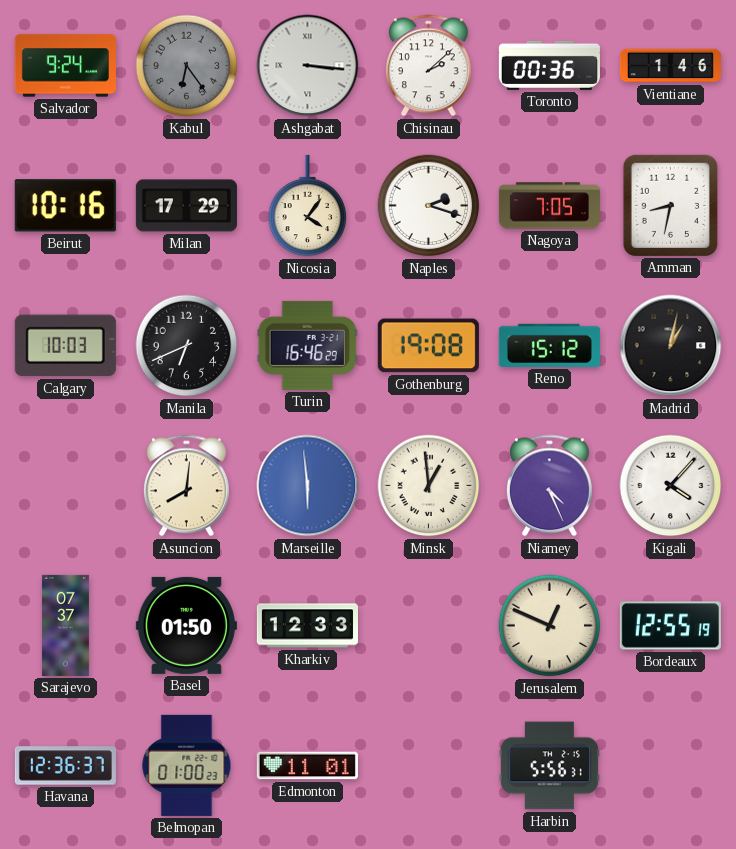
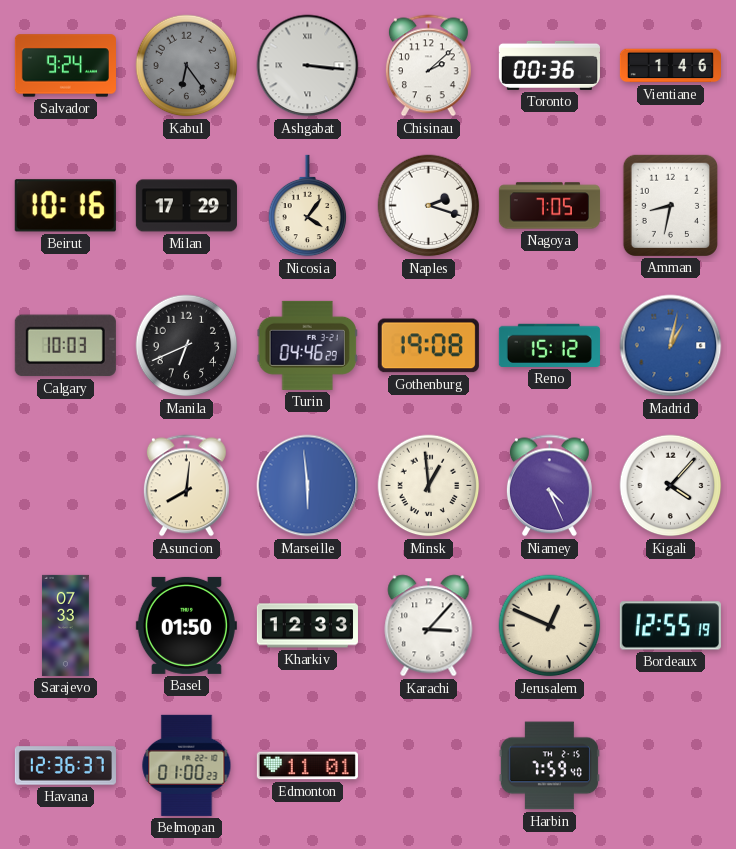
Turin: 16:46 -> 04:46
Madrid dial: black -> blue
Sarajevo: 07:37 -> 07:33
Karachi: none -> 3:07
Harbin: 5:56 -> 7:59
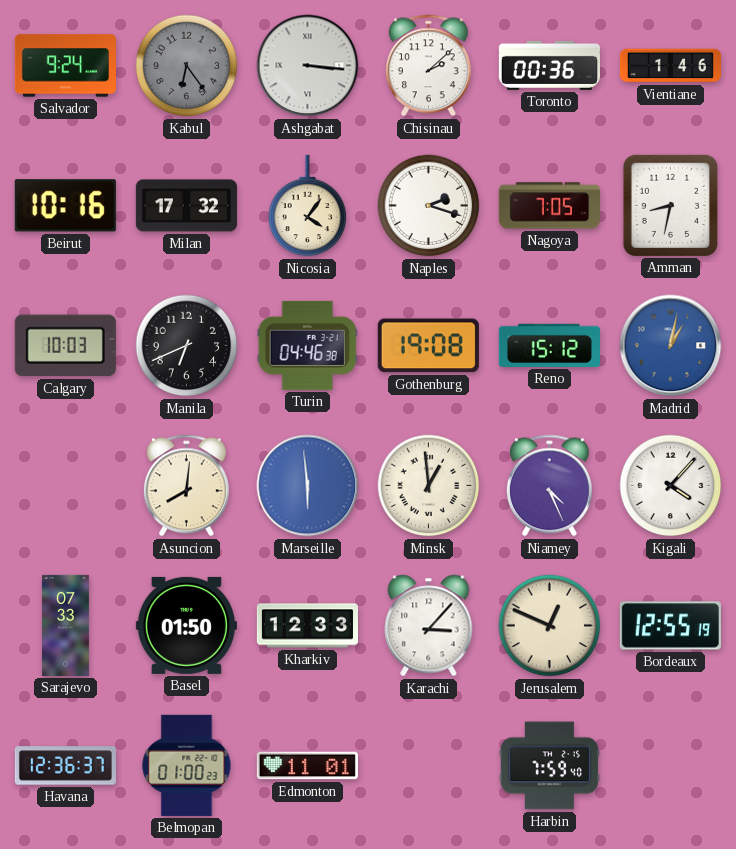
Milan: 17:29 -> 17:32
Turin: 04:46:29 -> 04:46:38
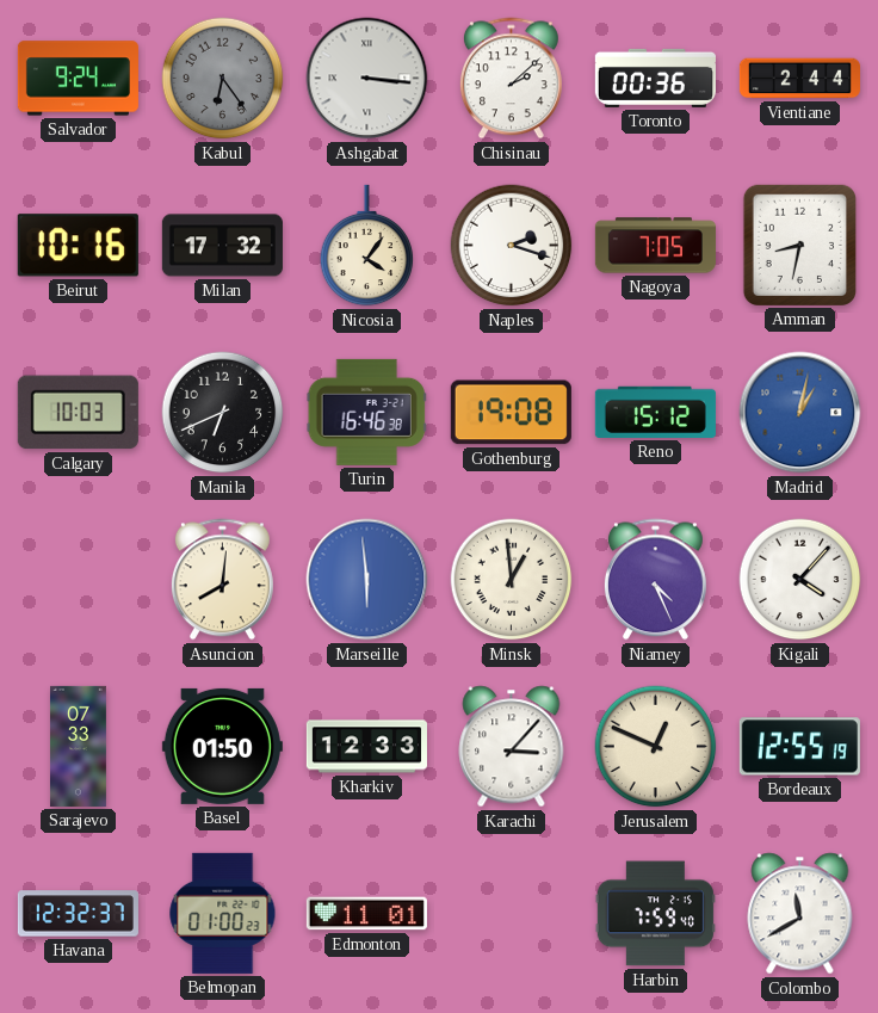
Vientiane: 1:46 -> 2:44
Turin: 04:46 -> 16:46
Havana: 12:36 -> 12:32
Colombo: none -> 11:40
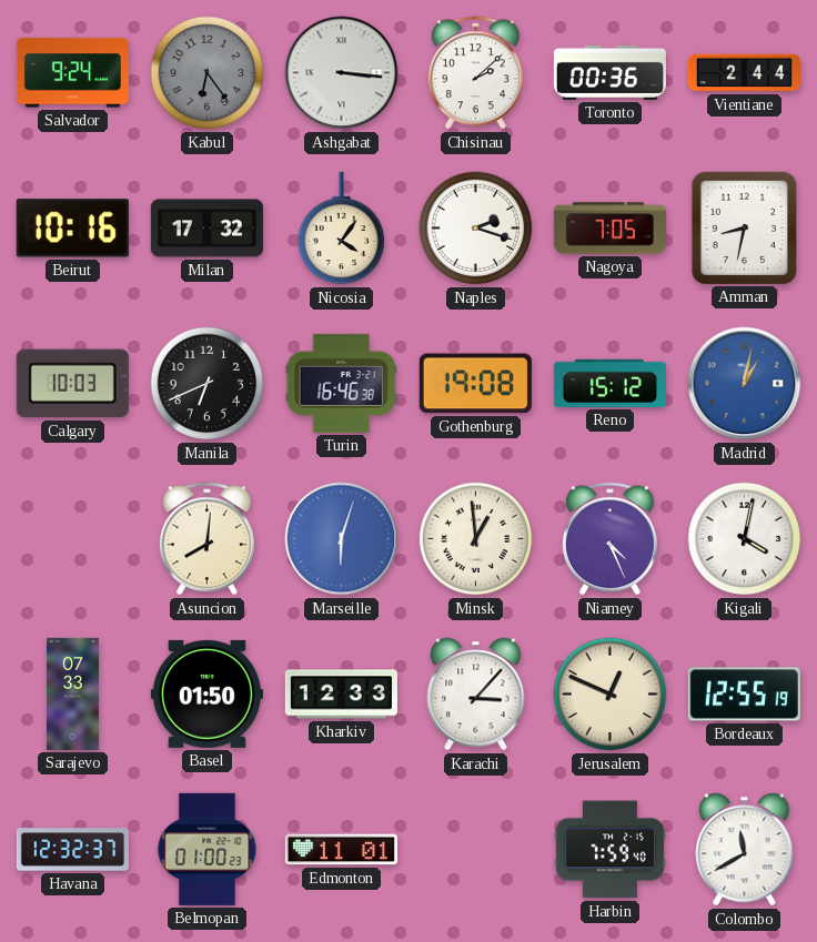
Marseille: 5:59 -> 6:03
Kigali: 4:07 -> 4:02
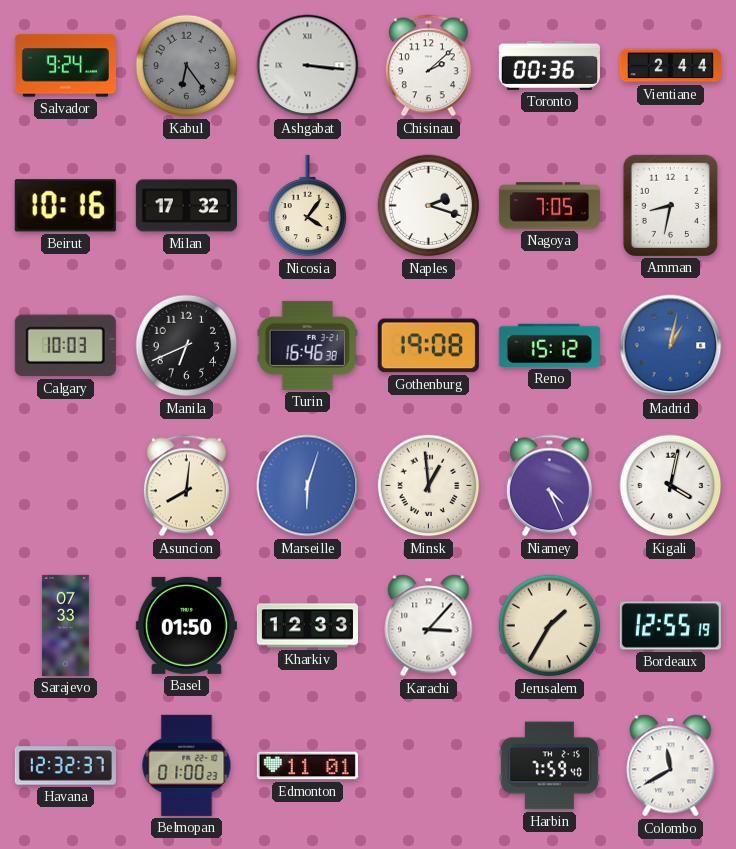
Jerusalem: 12:49 -> 1:35
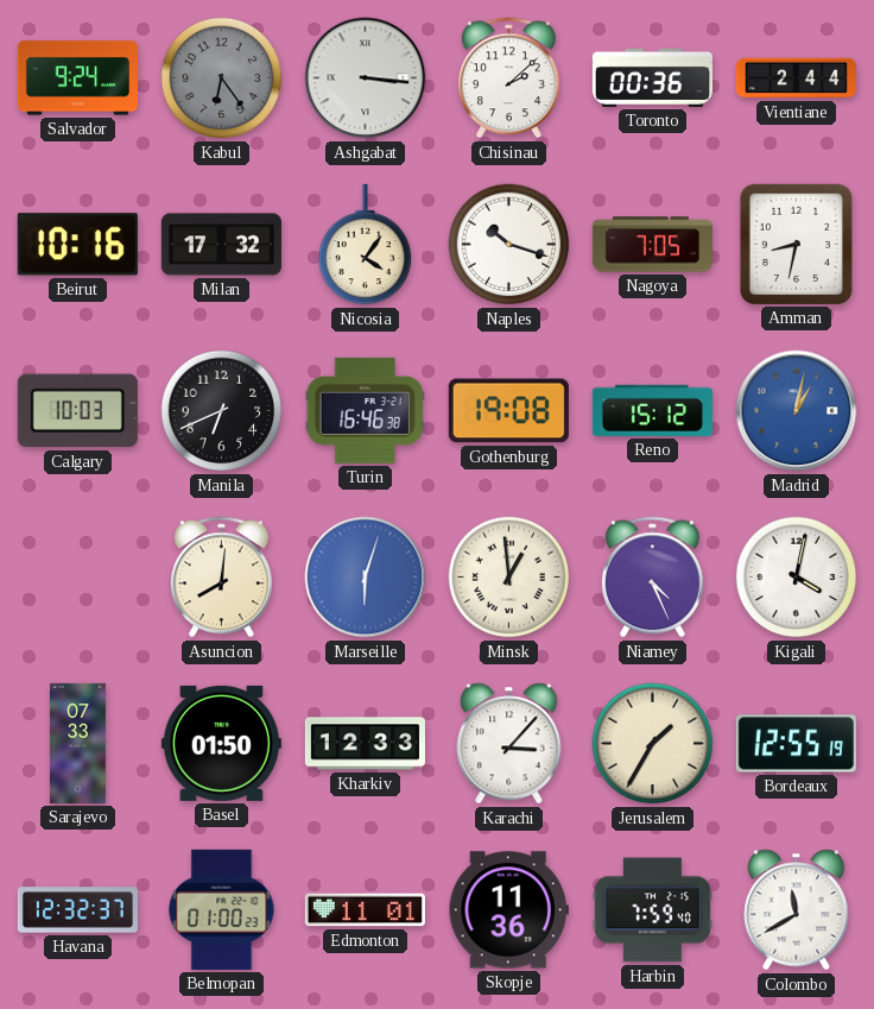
Naples: 2:18 -> 10:18
Skopje: none -> 11:36
